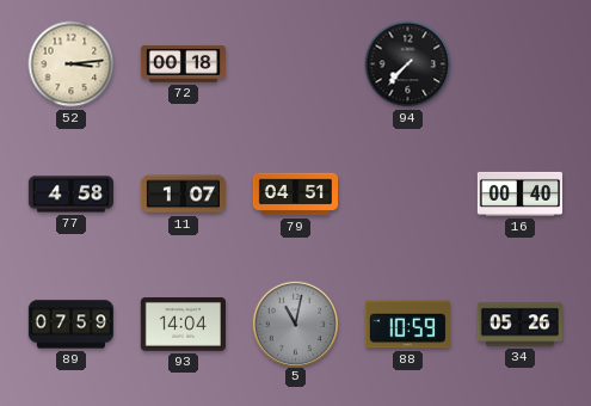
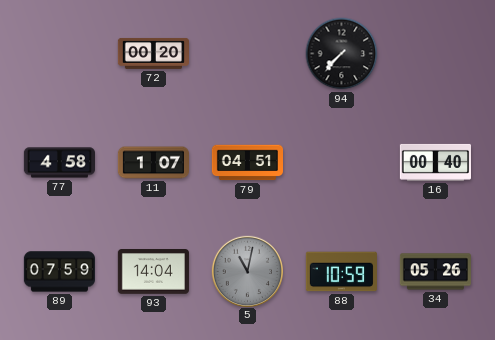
52: 3:14 -> none
72: 00:18 -> 00:20
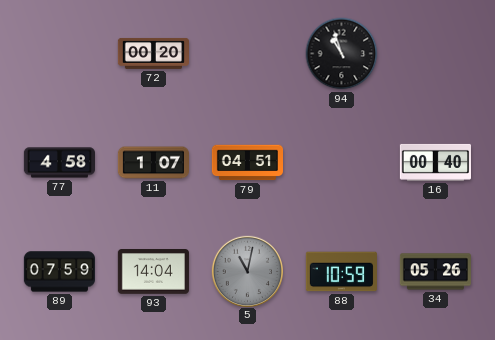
94: 7:37 -> 10:57
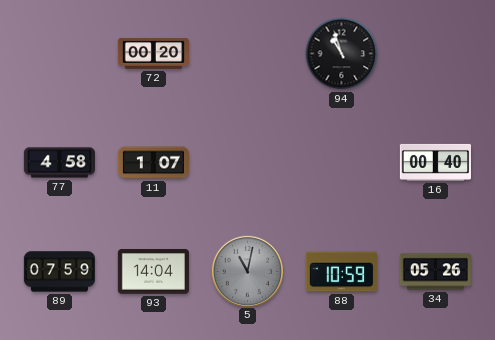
79: 04:51 -> none
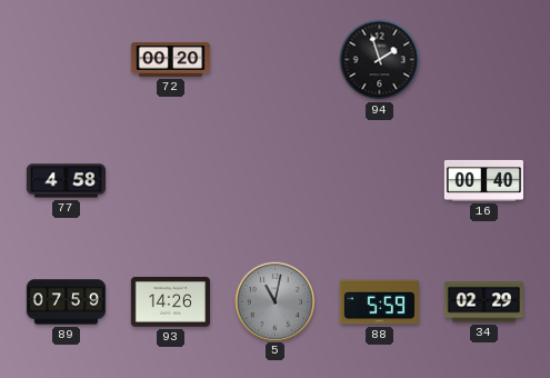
94: 10:57 -> 1:57
11: 1:07 -> none
93: 14:04 -> 14:26
88: 10:59 -> 5:59
34: 05:26 -> 02:29
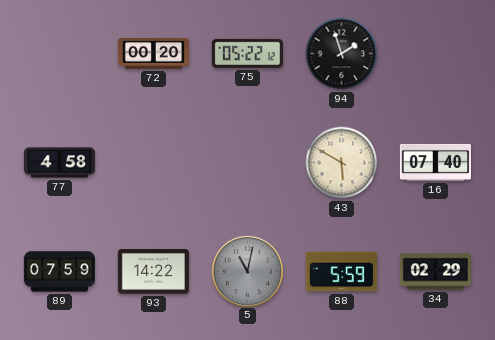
75: none -> 05:22
43: none -> 5:50
16: 00:40 -> 07:40
93: 14:26 -> 14:22
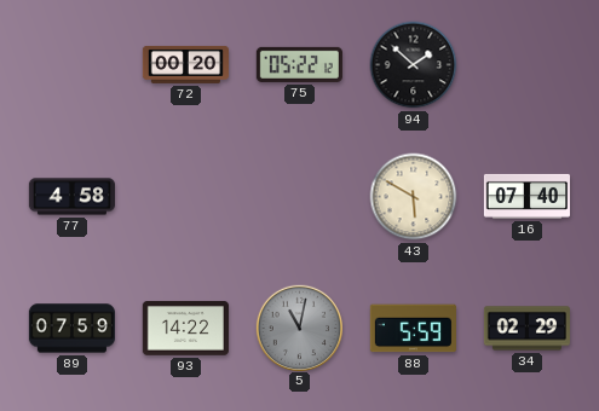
94: 1:57 -> 1:52
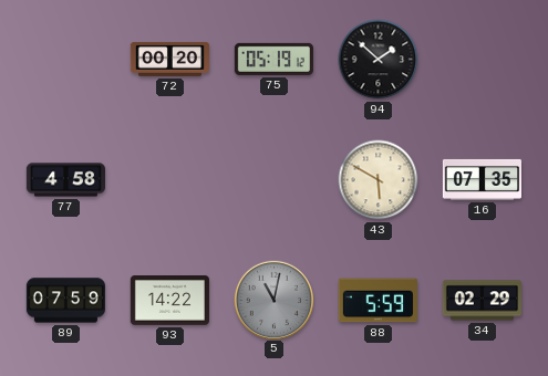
75: 05:22 -> 05:19
16: 07:40 -> 07:35
